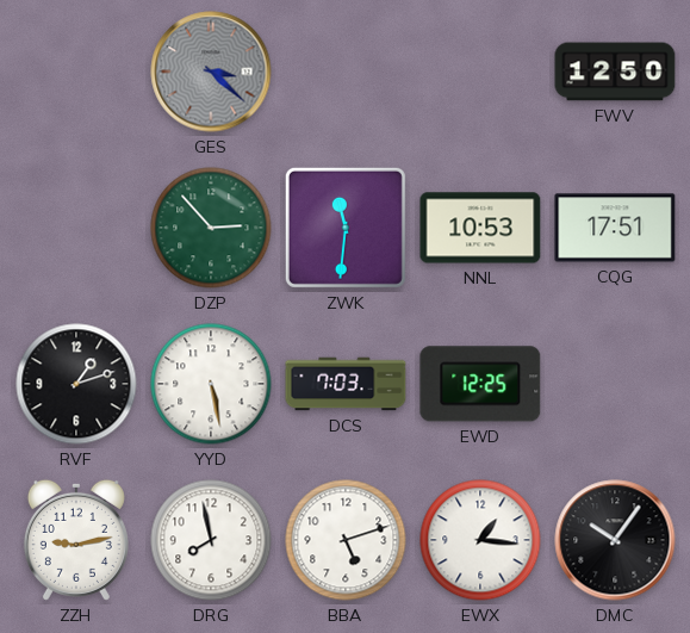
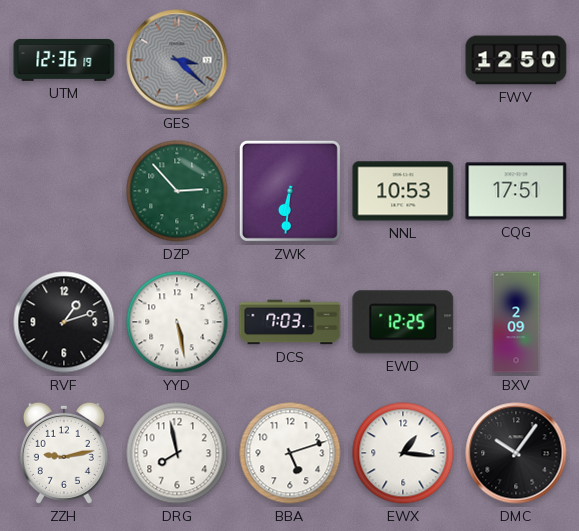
UTM: none -> 12:36
ZWK: 11:31 -> 6:31
BXV: none -> 2:09
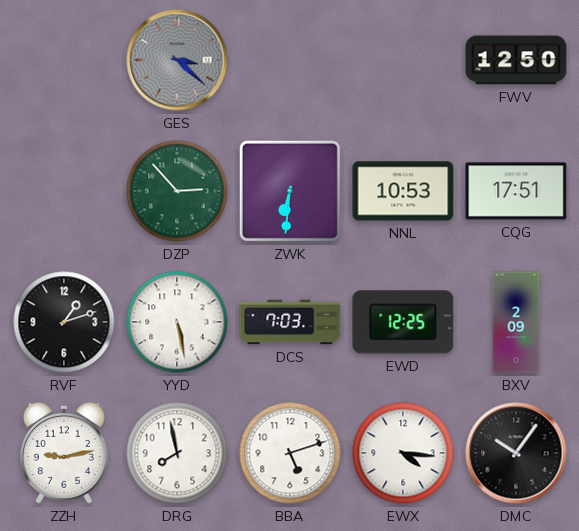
UTM: 12:36 -> none
EWX: 1:16 -> 4:16
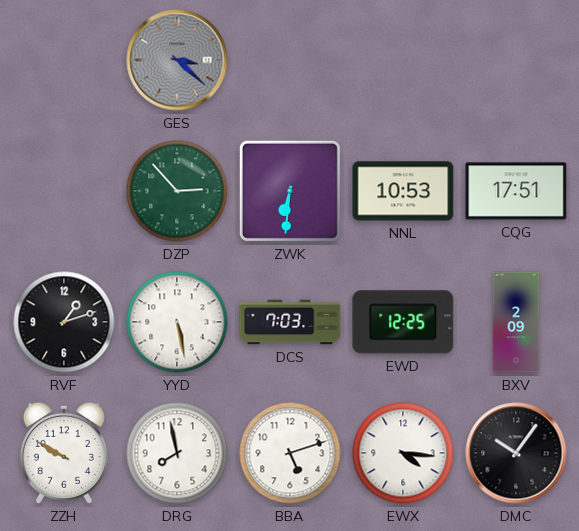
FWV: 12:50 -> none
ZZH: 9:13 -> 9:50
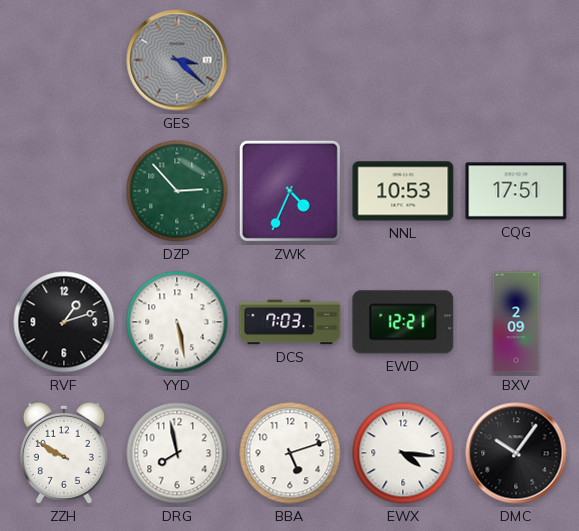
ZWK: 6:31 -> 4:34
EWD: 12:25 -> 12:21
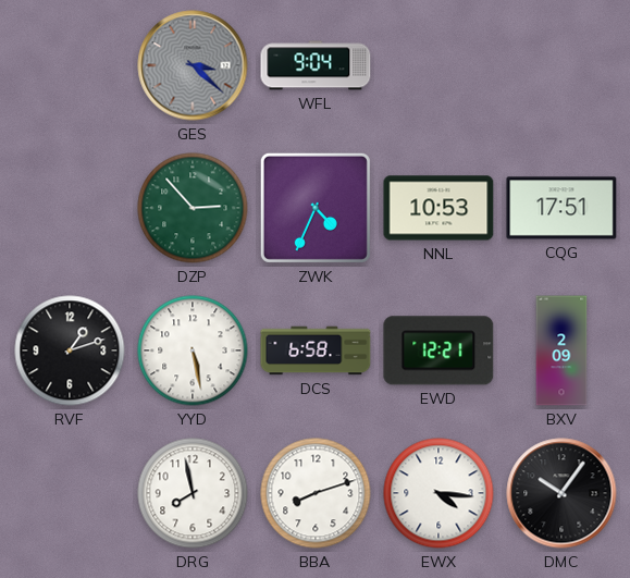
WFL: none -> 9:04
DCS: 7:03 -> 6:58
ZZH: 9:50 -> none
BBA: 5:12 -> 8:12
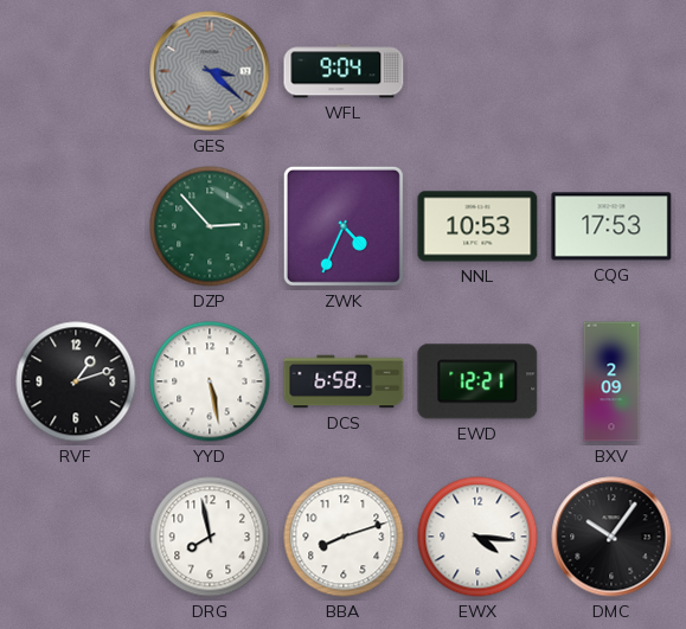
CQG: 17:51 -> 17:53
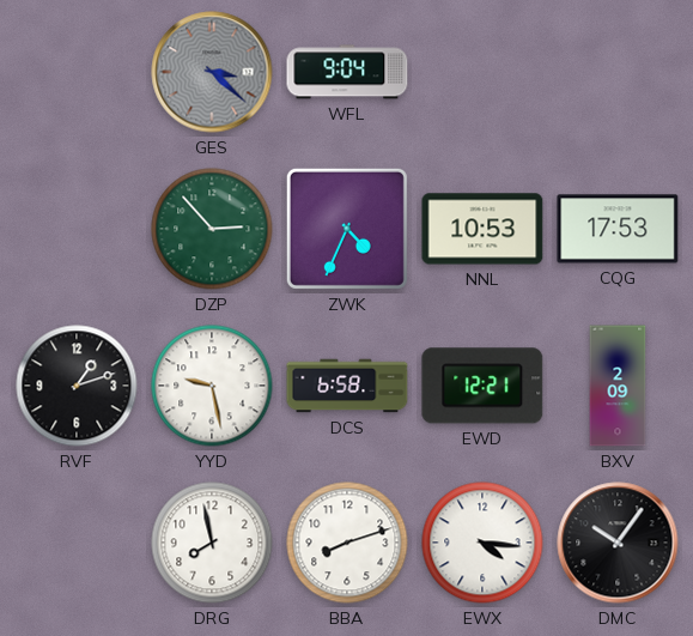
YYD: 5:28 -> 9:28
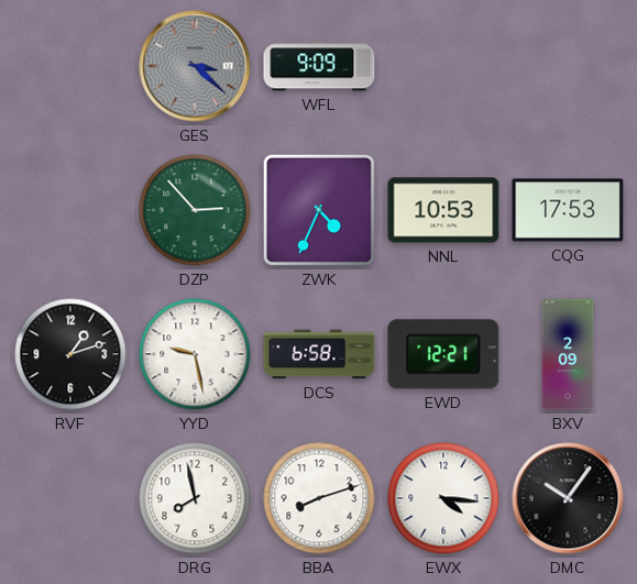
WFL: 9:04 -> 9:09
